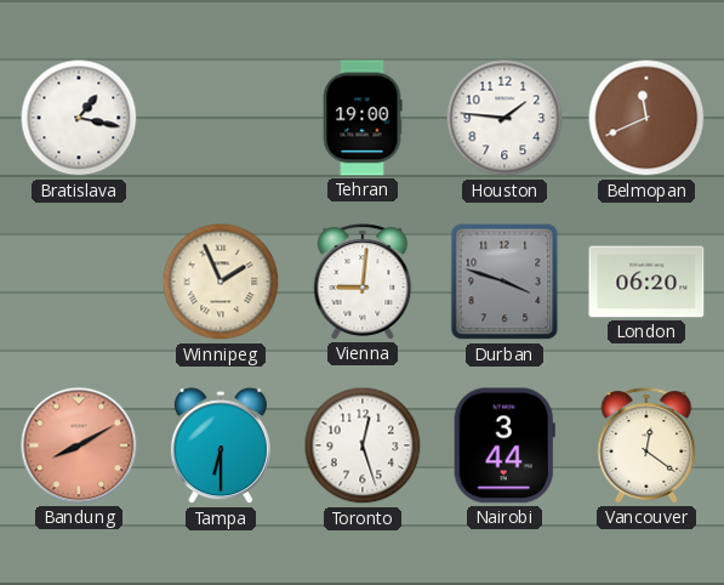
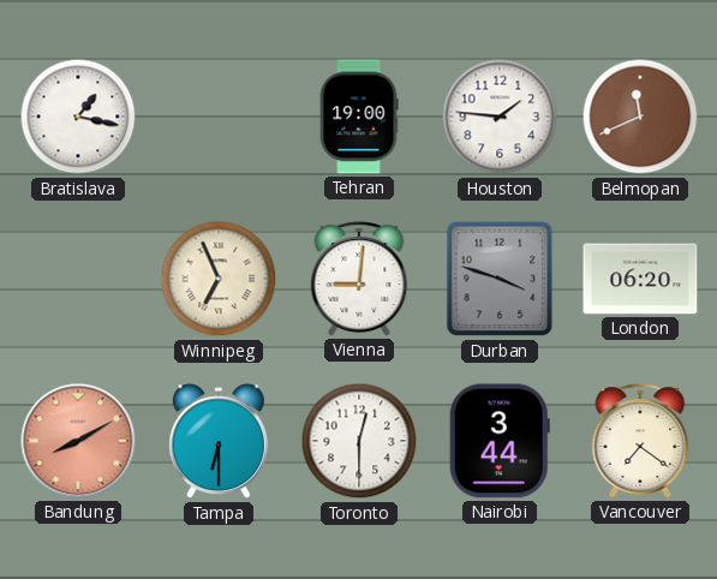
Winnipeg: 1:56 -> 6:56
Toronto: 12:27 -> 12:30
Vancouver: 12:21 -> 7:21
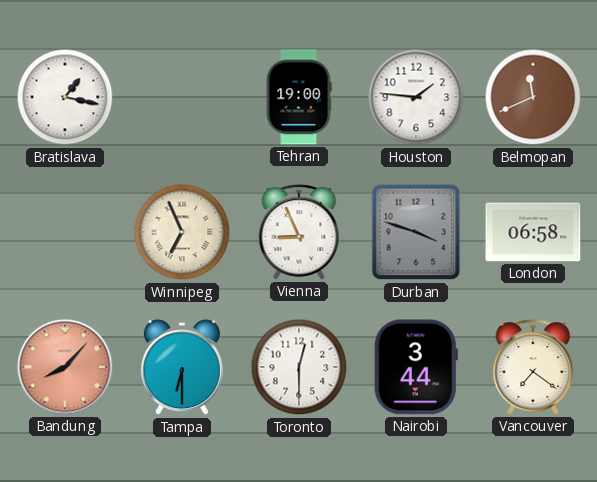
Vienna: 9:01 -> 8:56
London: 06:20 -> 06:58
Bandung: 8:10 -> 8:07
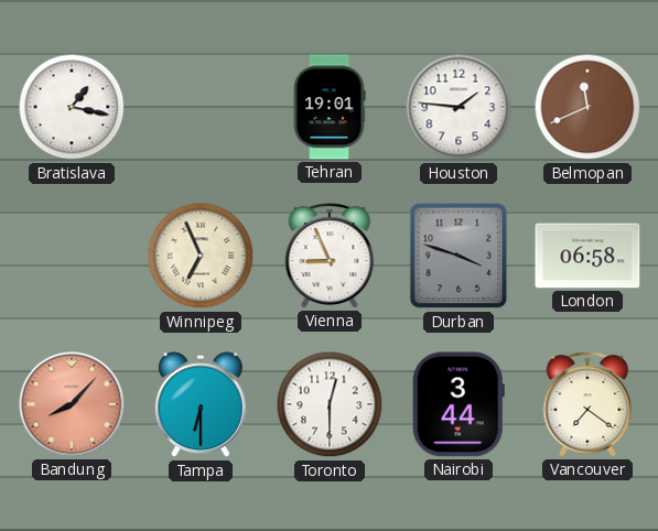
Tehran: 19:00 -> 19:01
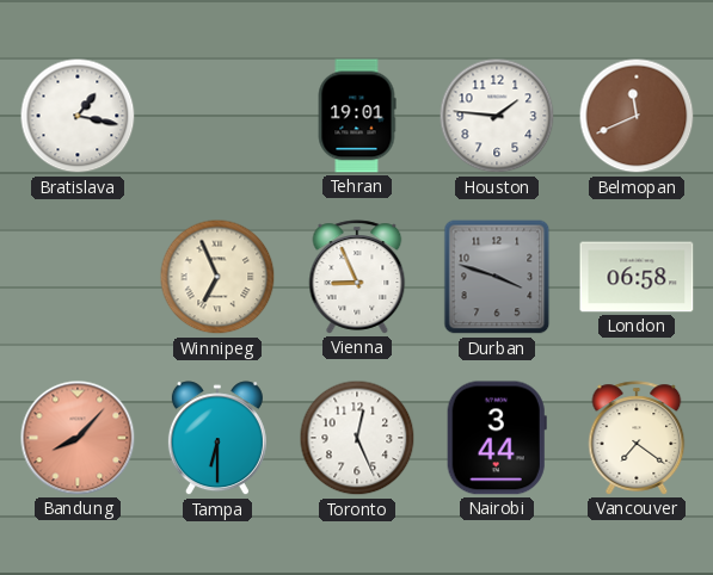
Toronto: 12:30 -> 12:26
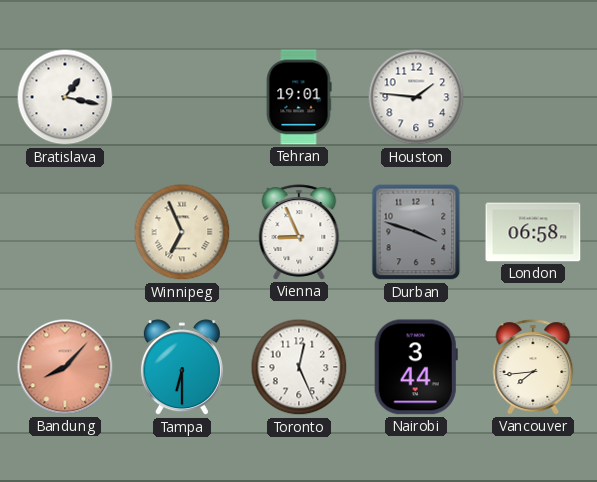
Belmopan: 11:41 -> none
Vancouver: 7:21 -> 7:44
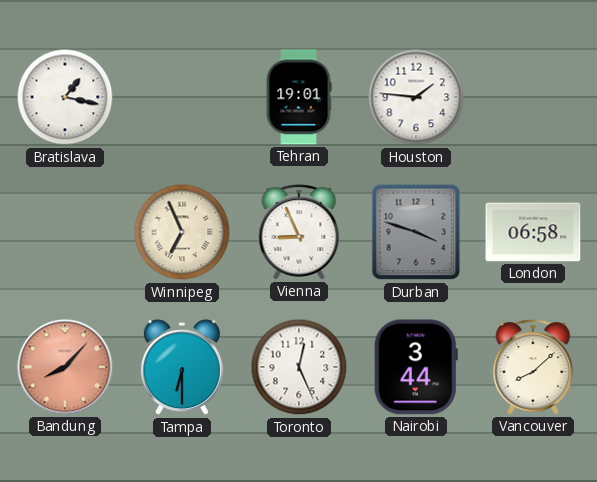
Vancouver: 7:44 -> 8:08
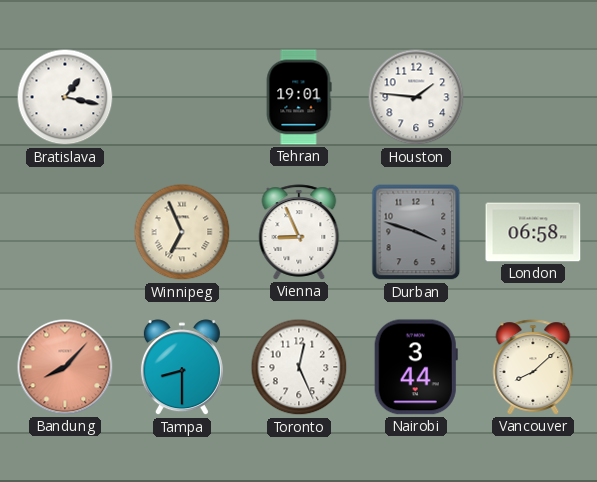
Tampa: 6:30 -> 8:30
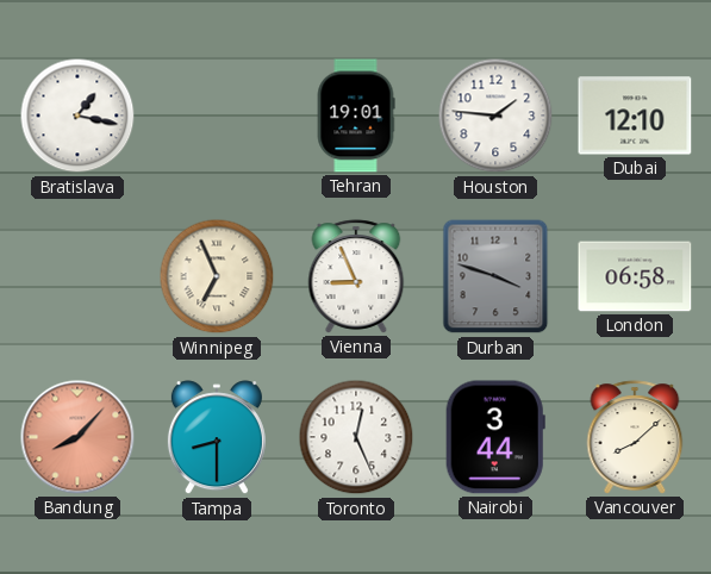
Dubai: none -> 12:10
